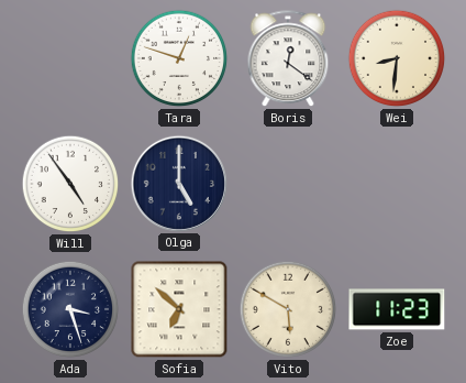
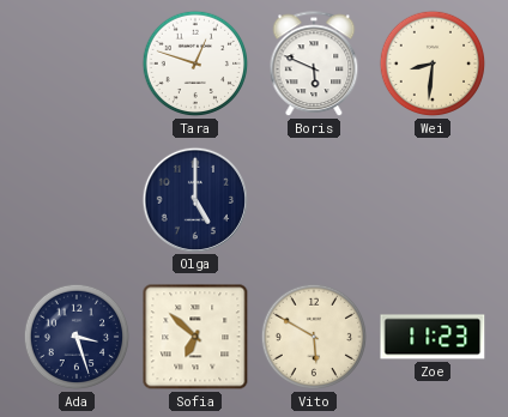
Boris: 12:21 -> 5:49
Will: 4:54 -> none
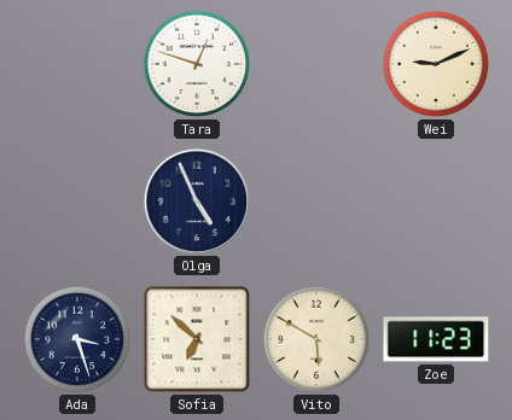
Boris: 5:49 -> none
Wei: 8:31 -> 9:11
Olga: 5:00 -> 4:56
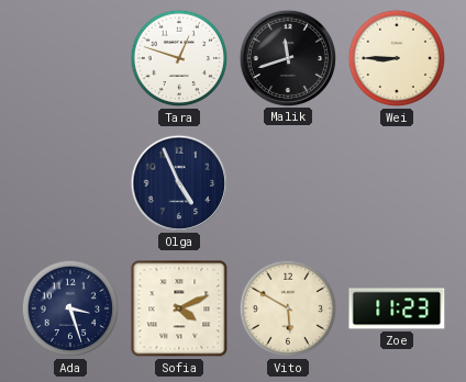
Malik: none -> 11:42
Wei: 9:11 -> 8:45
Sofia: 6:52 -> 4:11
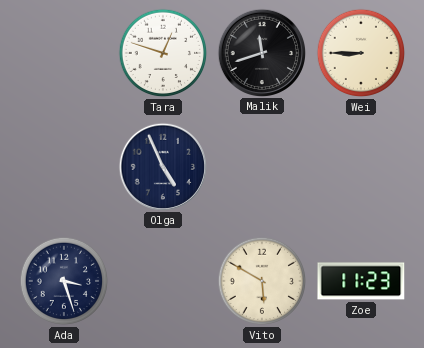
Sofia: 4:11 -> none
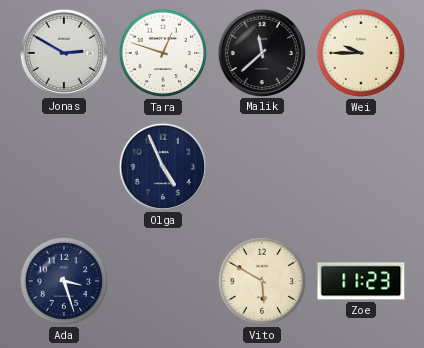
Jonas: none -> 2:50
Malik: 11:42 -> 11:38
Wei: 8:45 -> 9:45
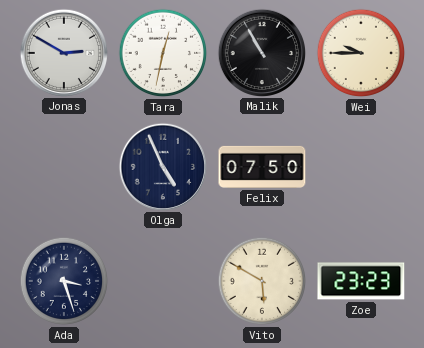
Tara: 12:48 -> 12:32
Malik: 11:38 -> 10:55
Felix: none -> 07:50
Zoe: 11:23 -> 23:23
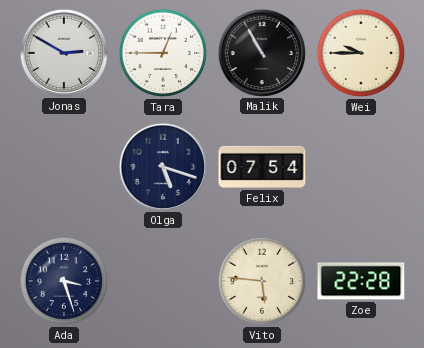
Tara: 12:32 -> 12:45
Olga: 4:56 -> 5:18
Felix: 07:50 -> 07:54
Vito: 5:50 -> 5:46
Zoe: 23:23 -> 22:28
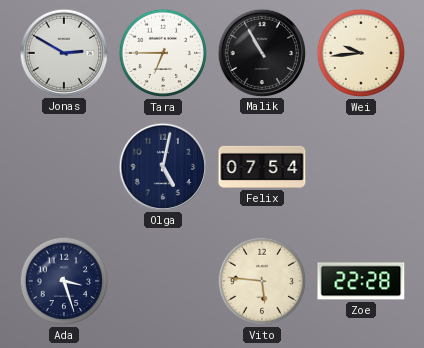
Tara: 12:45 -> 6:45
Wei: 9:45 -> 9:44
Olga: 5:18 -> 5:02
